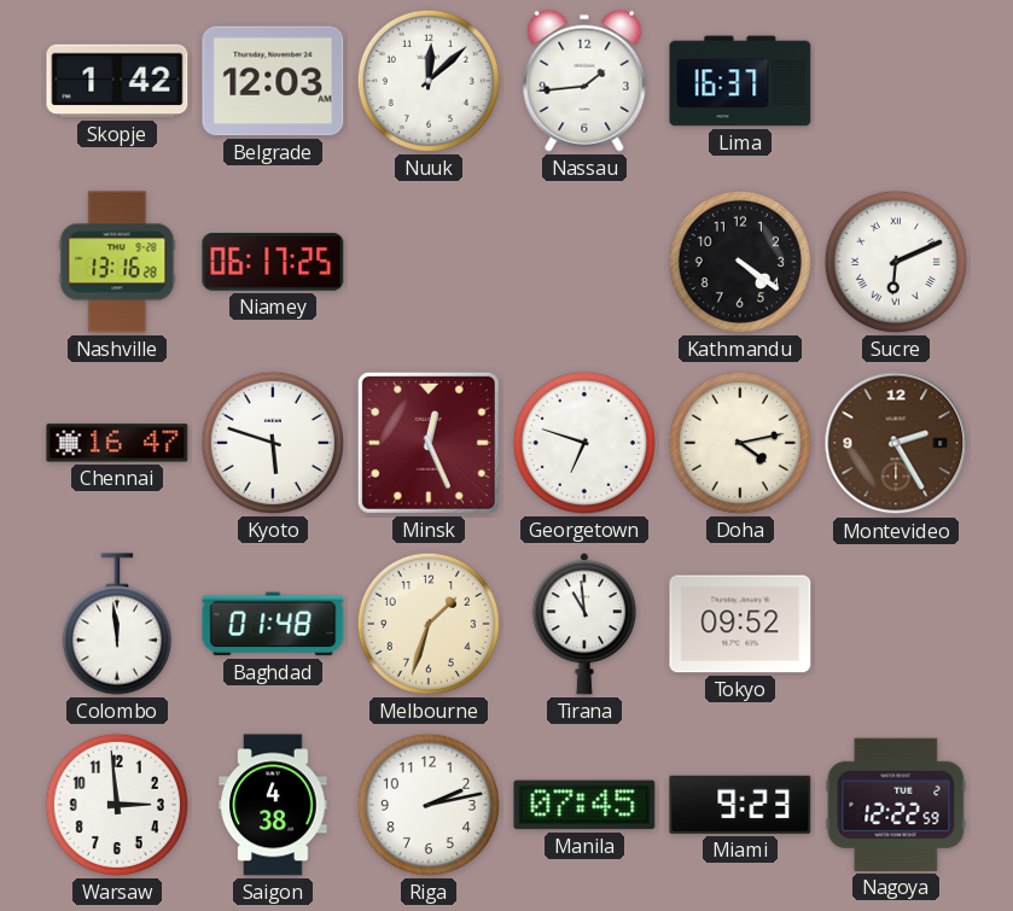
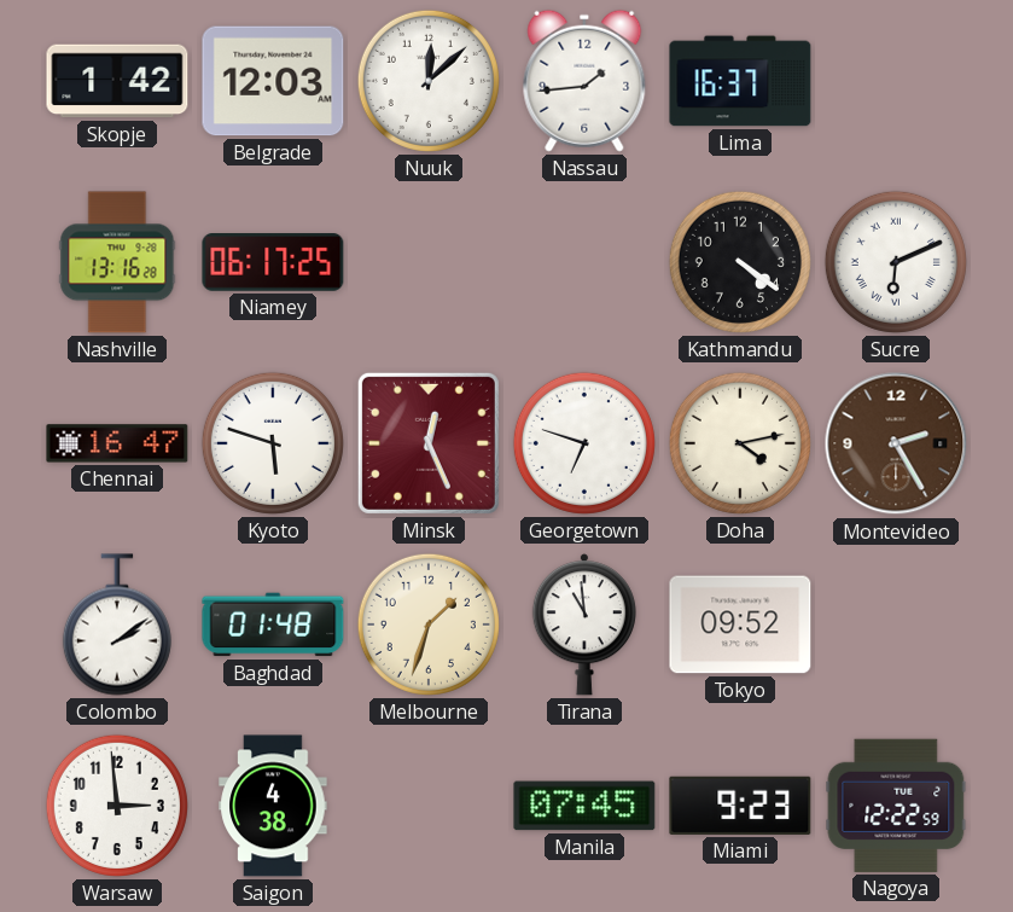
Colombo: 11:59 -> 2:09
Riga: 2:13 -> none
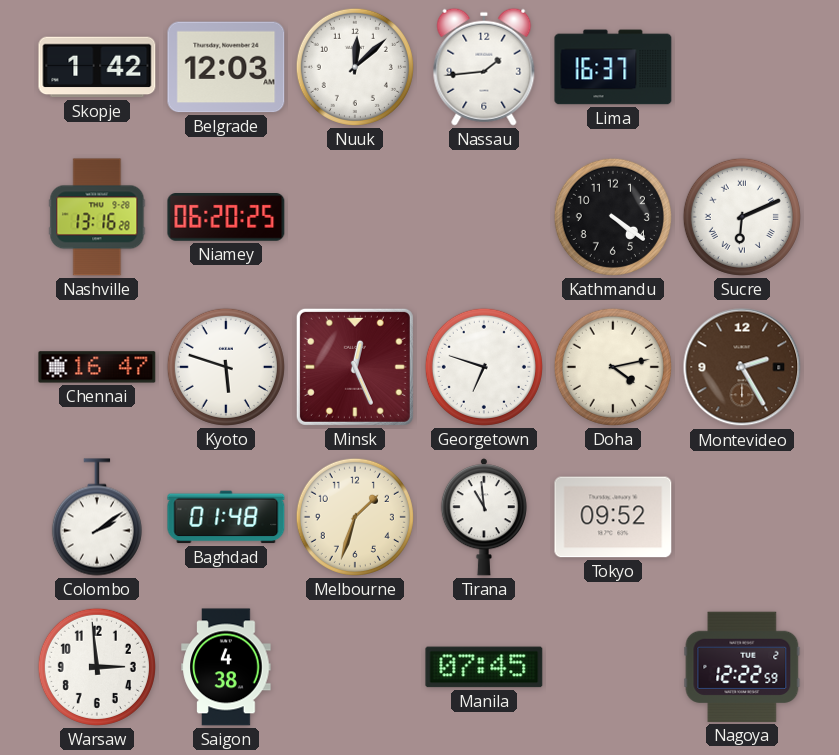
Niamey: 06:17 -> 06:20
Miami: 9:23 -> none
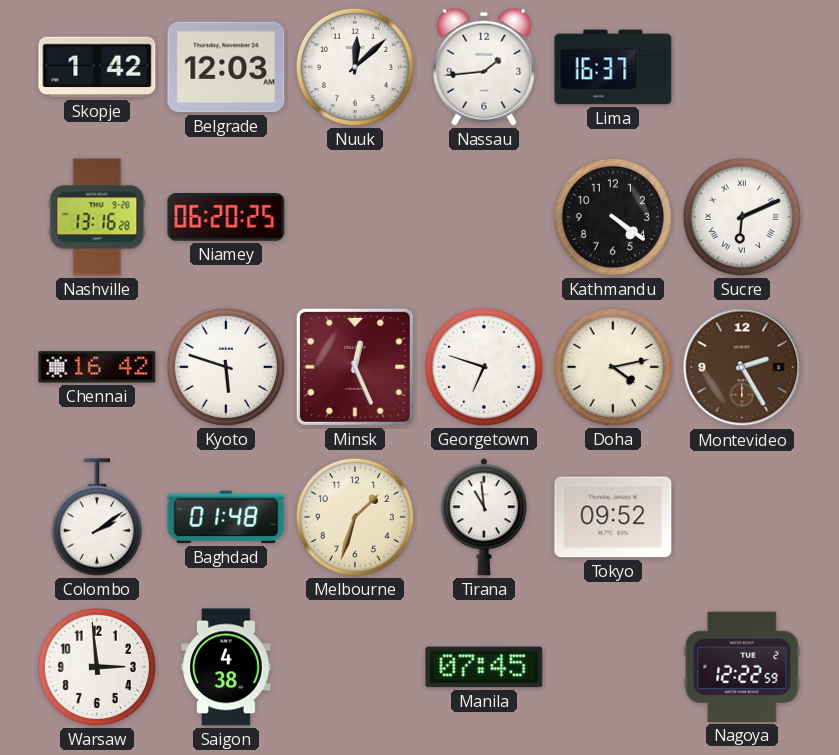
Chennai: 16:47 -> 16:42
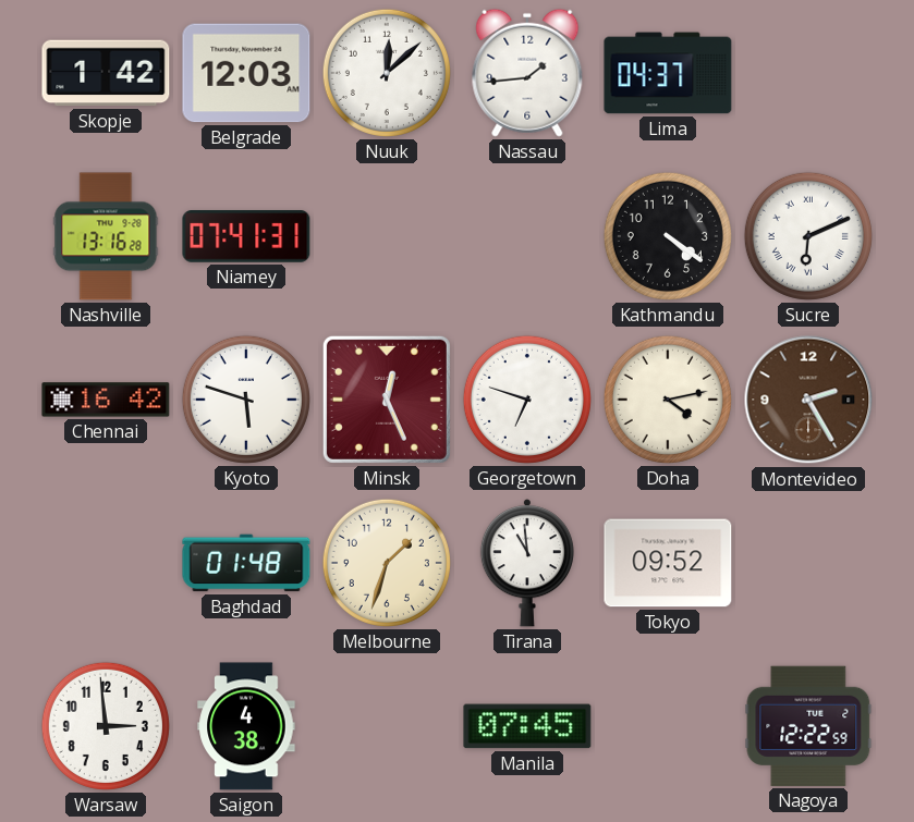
Lima: 16:37 -> 04:37
Niamey: 06:20 -> 07:41
Colombo: 2:09 -> none
